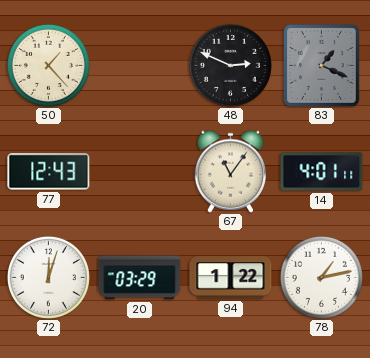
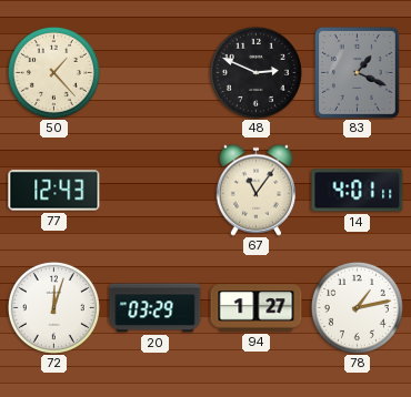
94: 1:22 -> 1:27
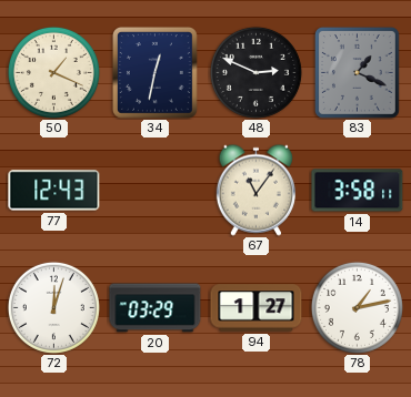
50: 1:23 -> 1:19
34: none -> 12:32
14: 4:01 -> 3:58
